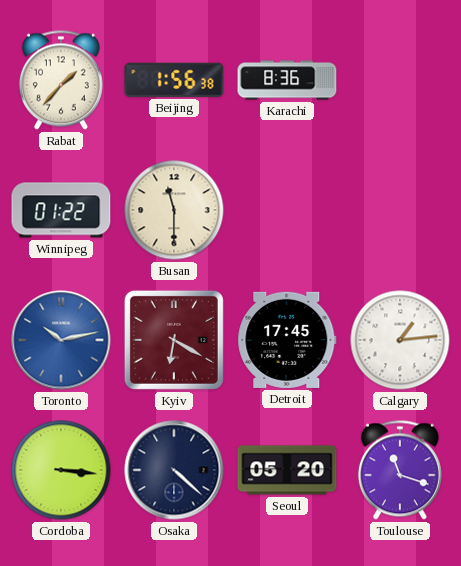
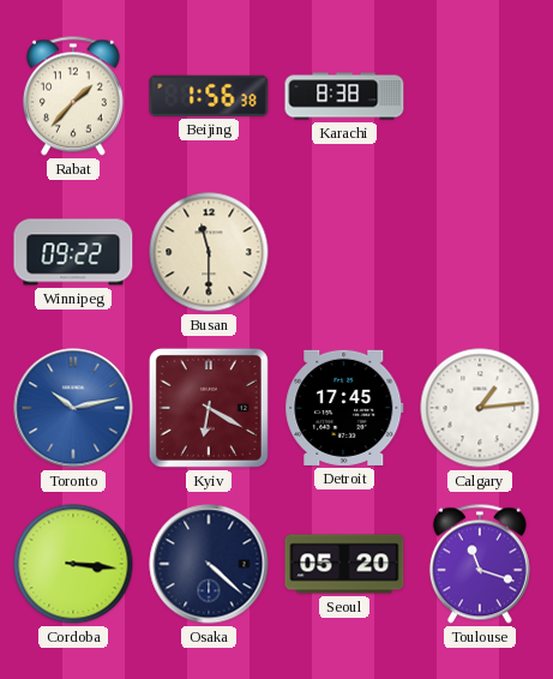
Karachi: 8:36 -> 8:38
Winnipeg: 01:22 -> 09:22
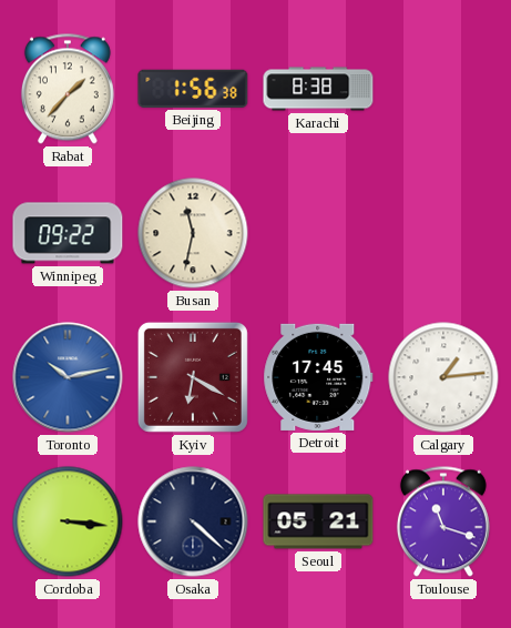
Busan: 11:30 -> 11:32
Seoul: 05:20 -> 05:21
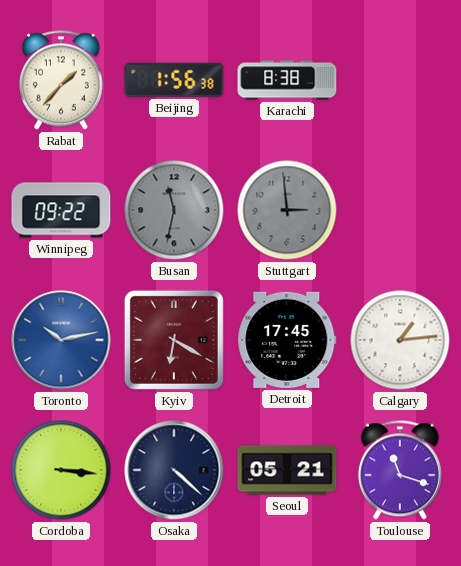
Busan dial: cream -> grey
Stuttgart: none -> 2:59
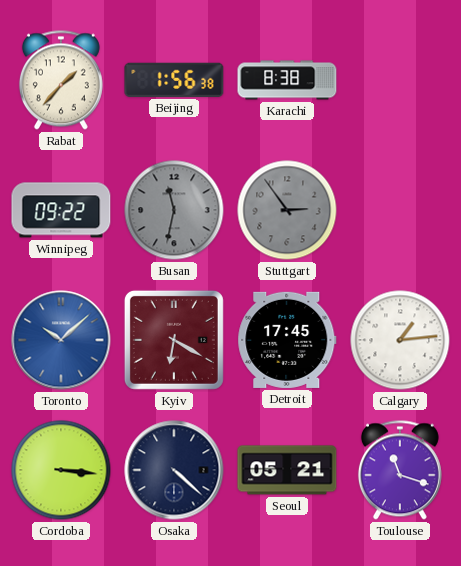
Stuttgart: 2:59 -> 2:54
Toronto: 10:13 -> 10:08
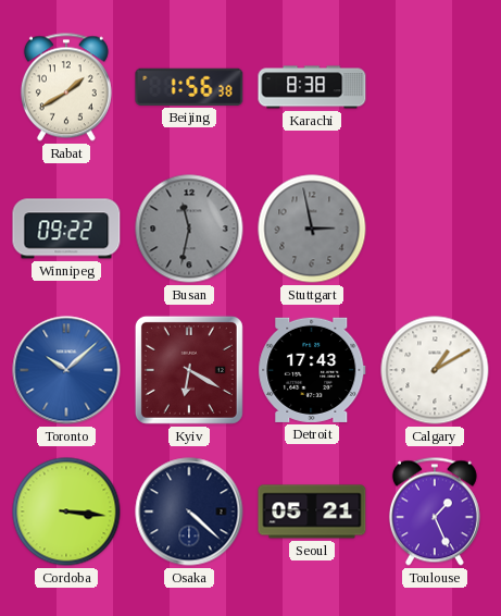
Rabat: 1:37 -> 1:40
Stuttgart: 2:54 -> 2:58
Detroit: 17:45 -> 17:43
Calgary: 1:14 -> 1:10
Toulouse: 11:18 -> 1:26
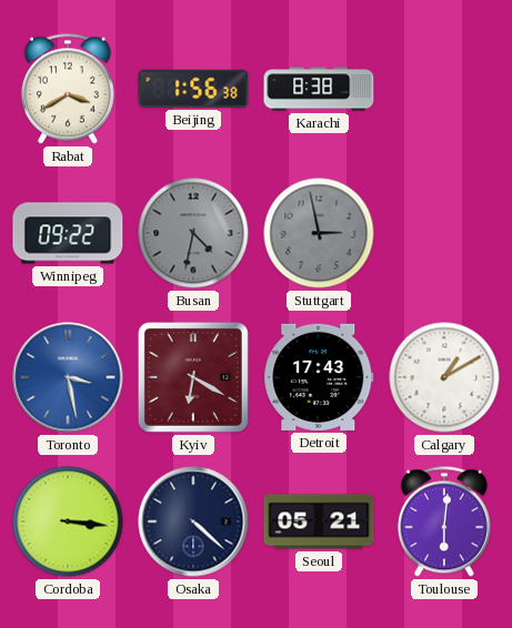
Rabat: 1:40 -> 3:40
Busan: 11:32 -> 4:32
Toronto: 10:08 -> 3:28
Toulouse: 1:26 -> 6:01
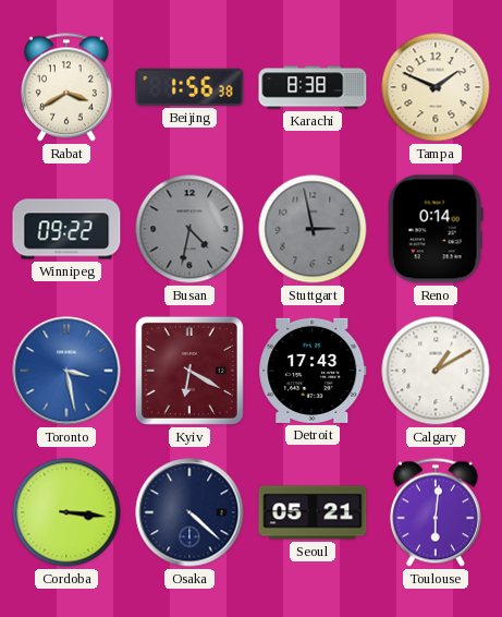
Tampa: none -> 1:49
Reno: none -> 0:14
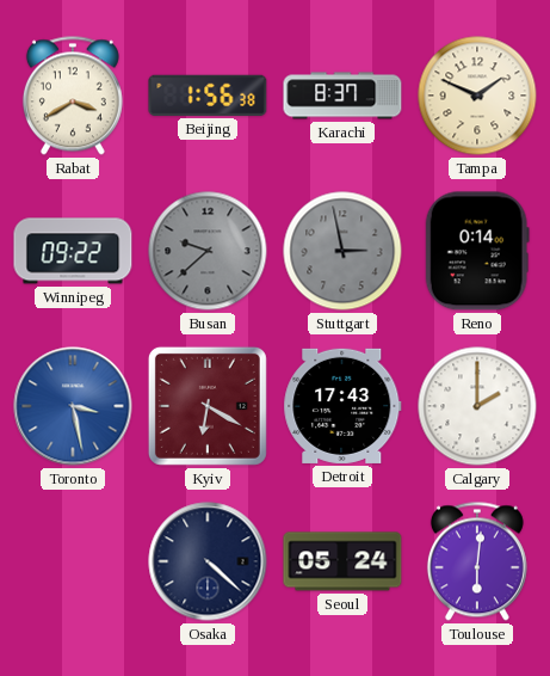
Karachi: 8:38 -> 8:37
Busan: 4:32 -> 9:38
Calgary: 1:10 -> 2:00
Cordoba: 3:16 -> none
Seoul: 05:21 -> 05:24
